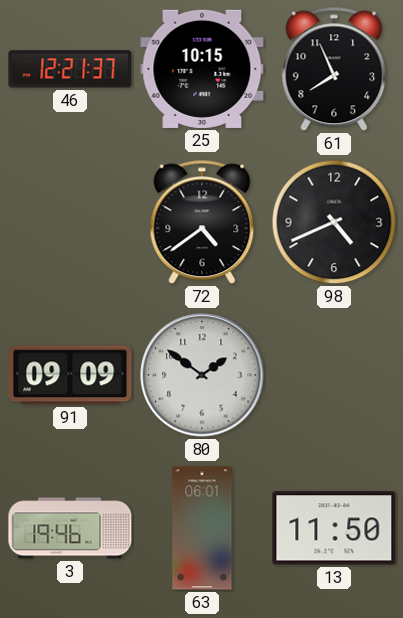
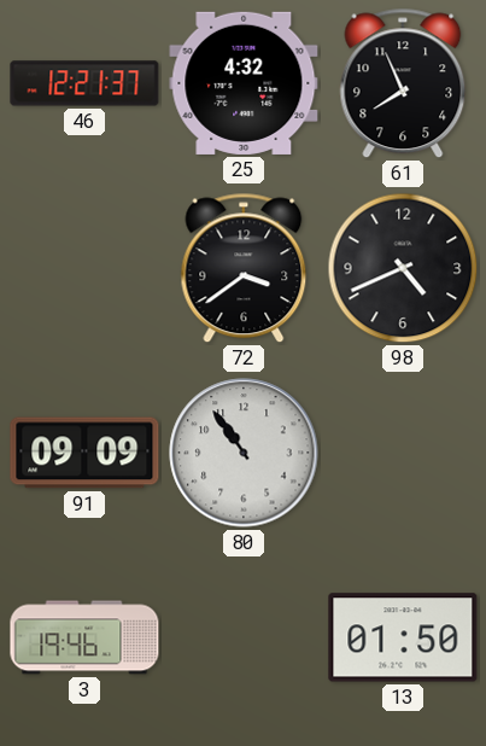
25: 10:15 -> 4:32
72: 4:39 -> 3:39
80: 1:51 -> 10:54
63: 06:01 -> none
13: 11:50 -> 01:50
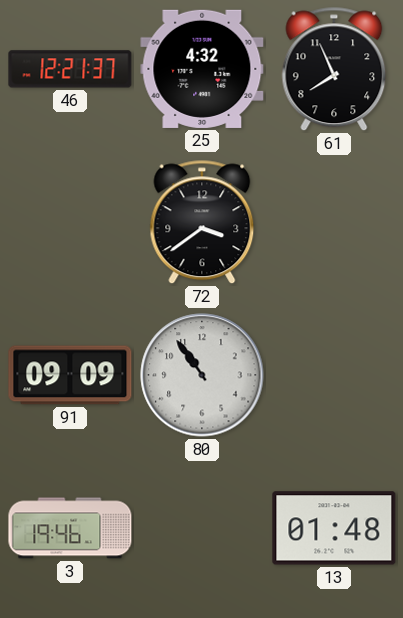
98: 4:41 -> none
13: 01:50 -> 01:48
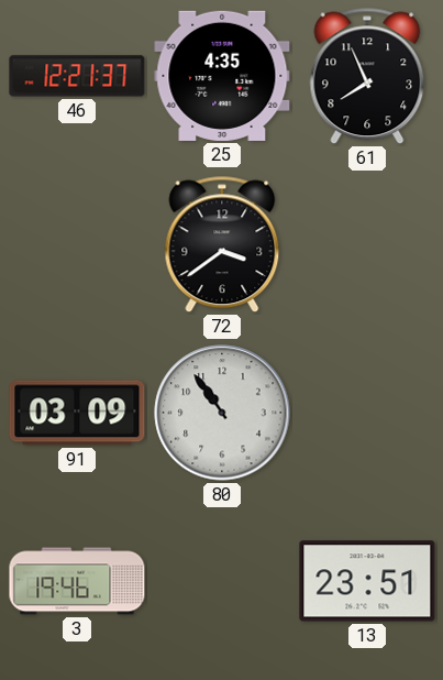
25: 4:32 -> 4:35
91: 09:09 -> 03:09
13: 01:48 -> 23:51
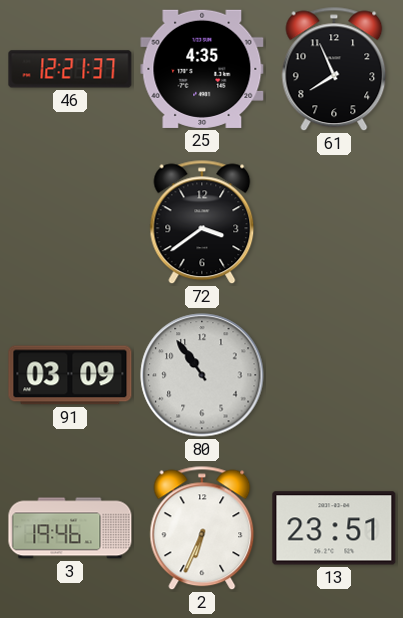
2: none -> 6:34
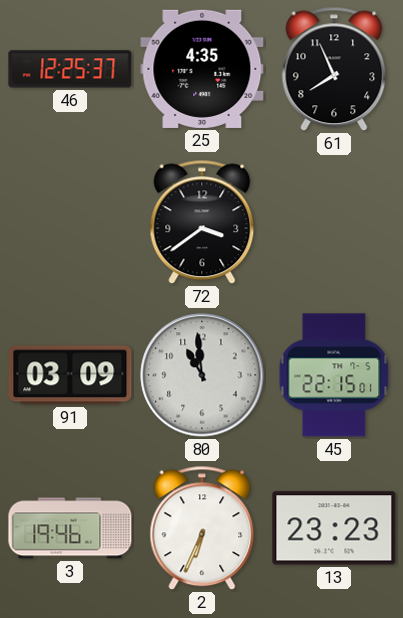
46: 12:21 -> 12:25
80: 10:54 -> 10:59
45: none -> 22:15
13: 23:51 -> 23:23
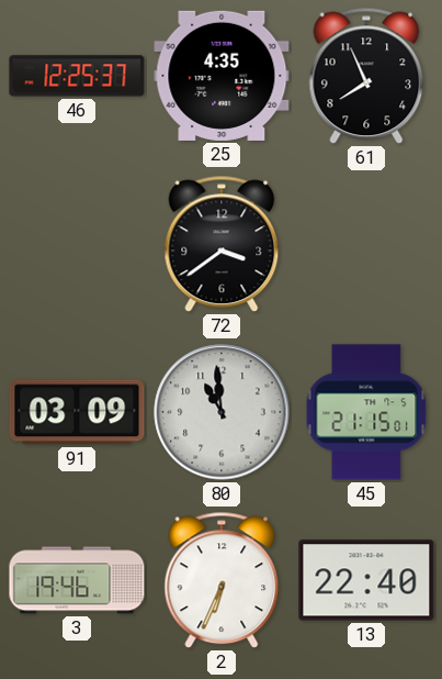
45: 22:15 -> 21:15
13: 23:23 -> 22:40
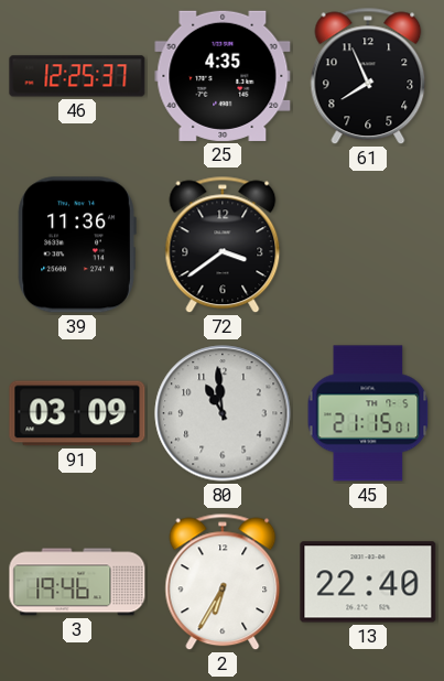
39: none -> 11:36
2: 6:34 -> 6:35
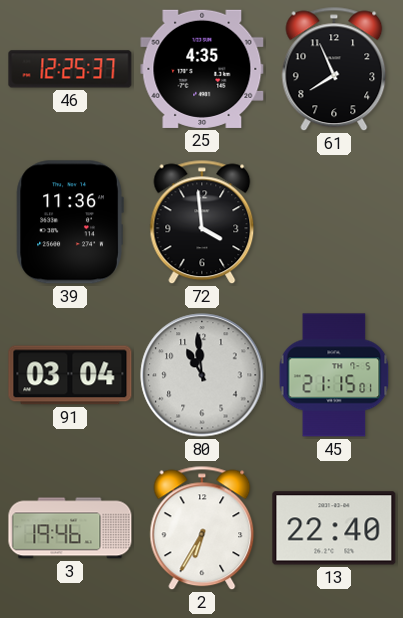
72: 3:39 -> 3:59
91: 03:09 -> 03:04
